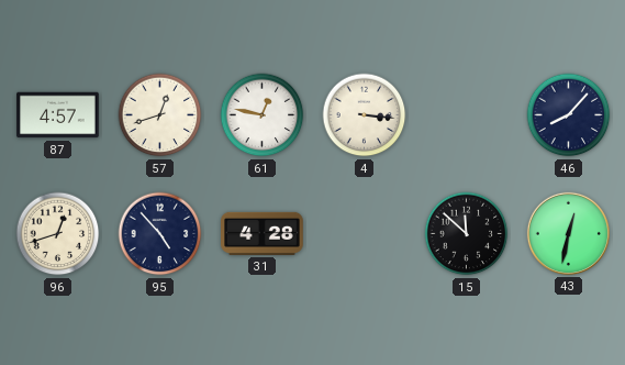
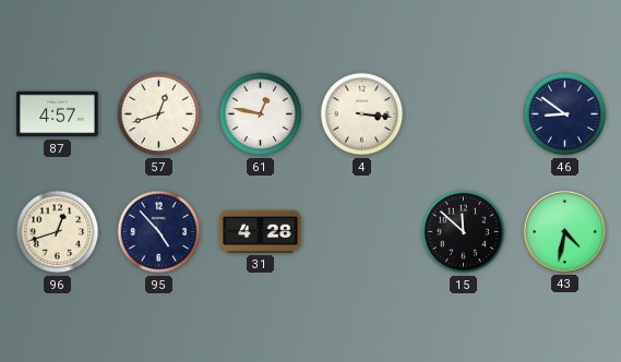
46: 8:07 -> 8:51
43: 12:32 -> 4:32
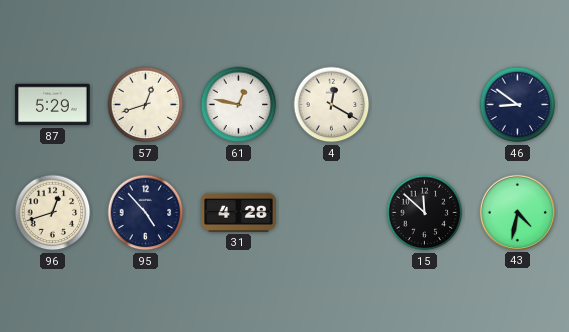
87: 4:57 -> 5:29
4: 3:16 -> 12:20
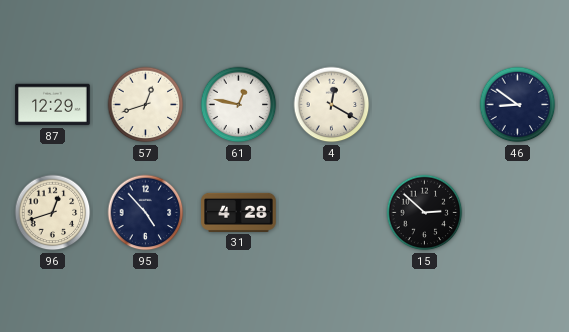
87: 5:29 -> 12:29
15: 11:52 -> 2:52
43: 4:32 -> none
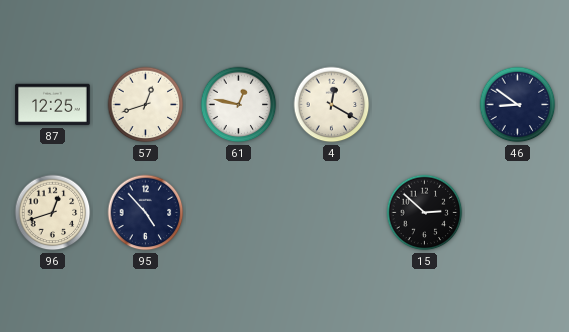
87: 12:29 -> 12:25
31: 4:28 -> none
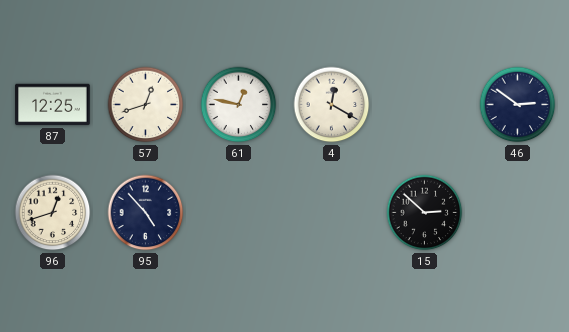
46: 8:51 -> 2:51
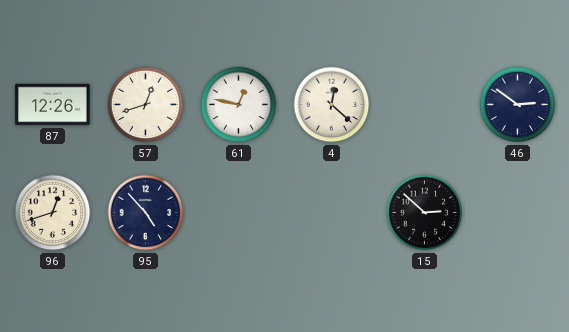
87: 12:25 -> 12:26
4: 12:20 -> 12:22
